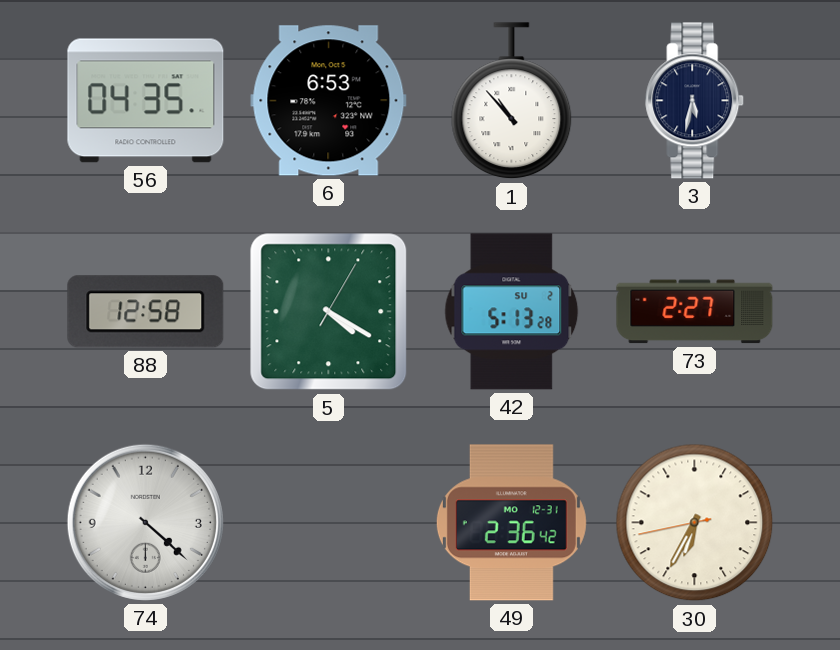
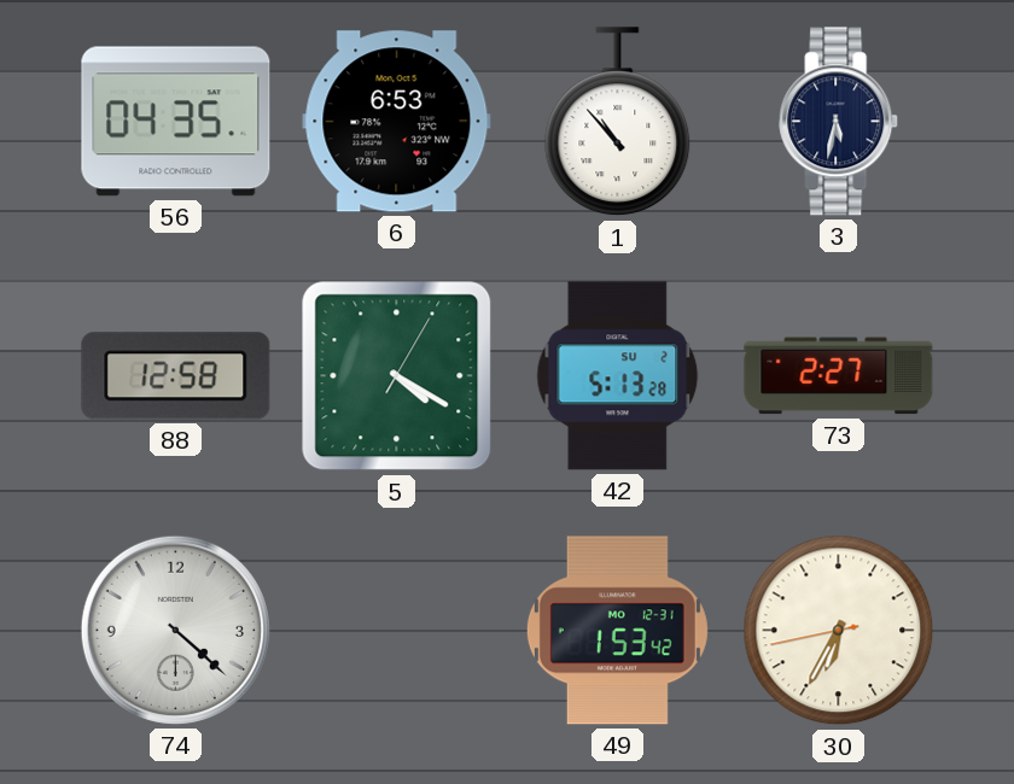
49: 2:36 -> 1:53
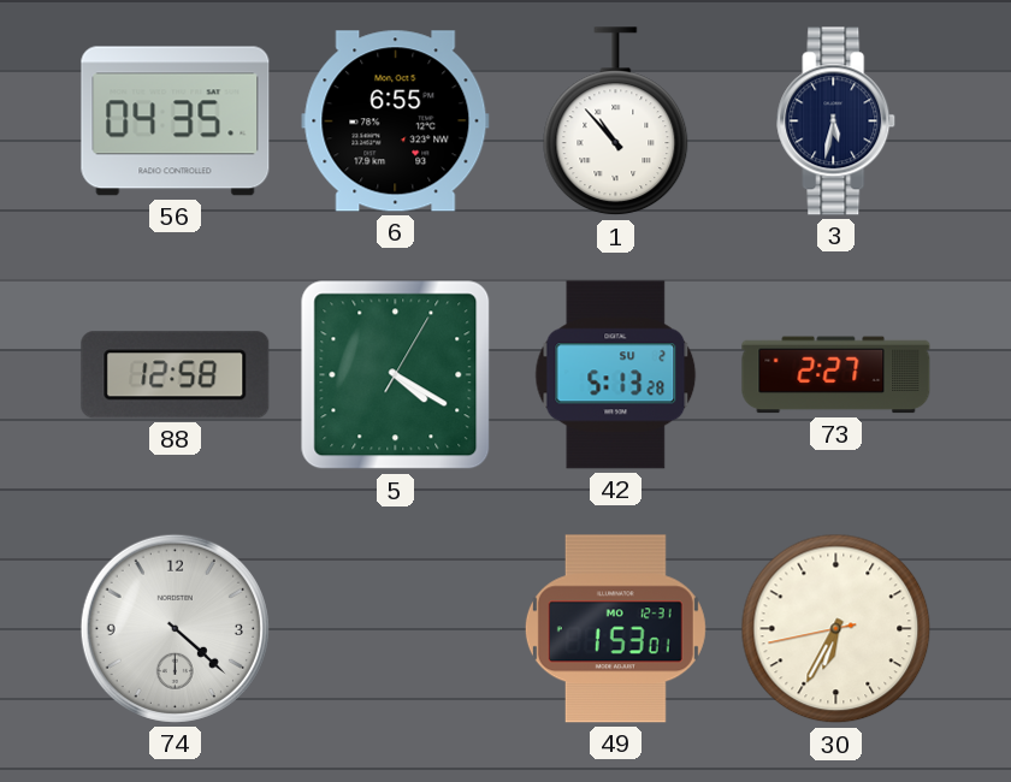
6: 6:53 -> 6:55
49: 1:53:42 -> 1:53:01
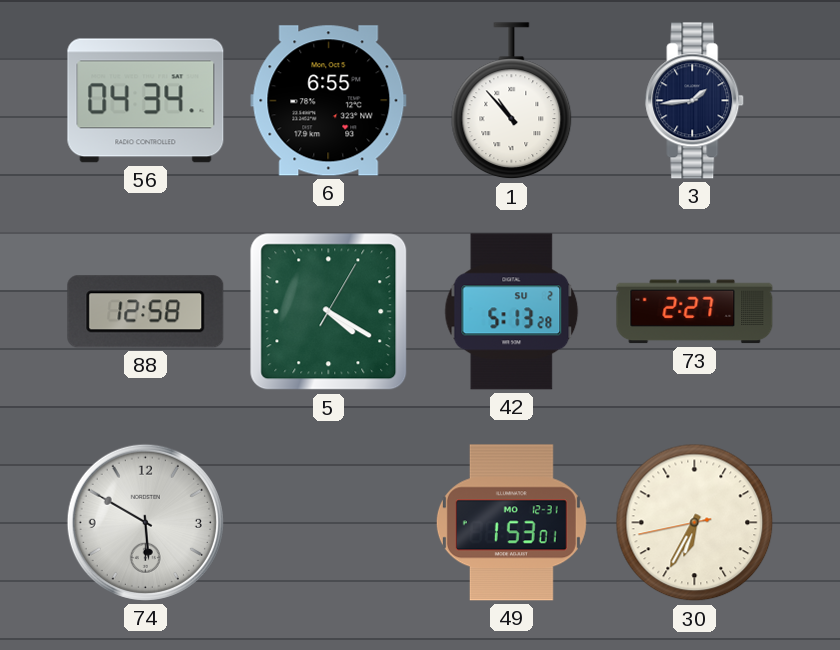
56: 04:35 -> 04:34
3: 5:32 -> 1:44
74: 4:22 -> 5:50
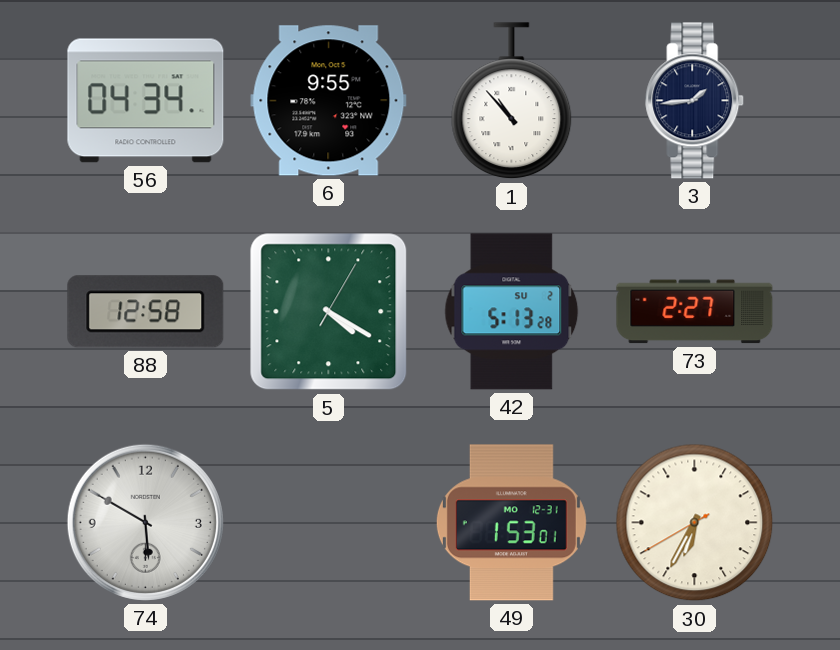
6: 6:55 -> 9:55
30: 6:34:43 -> 6:34:40
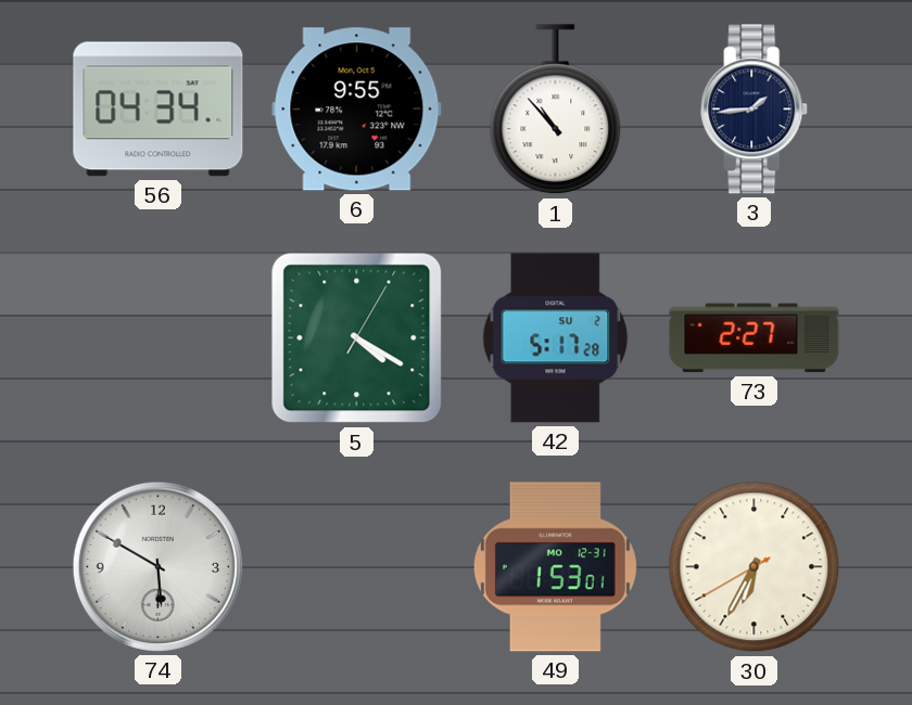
88: 12:58 -> none
42: 5:13 -> 5:17
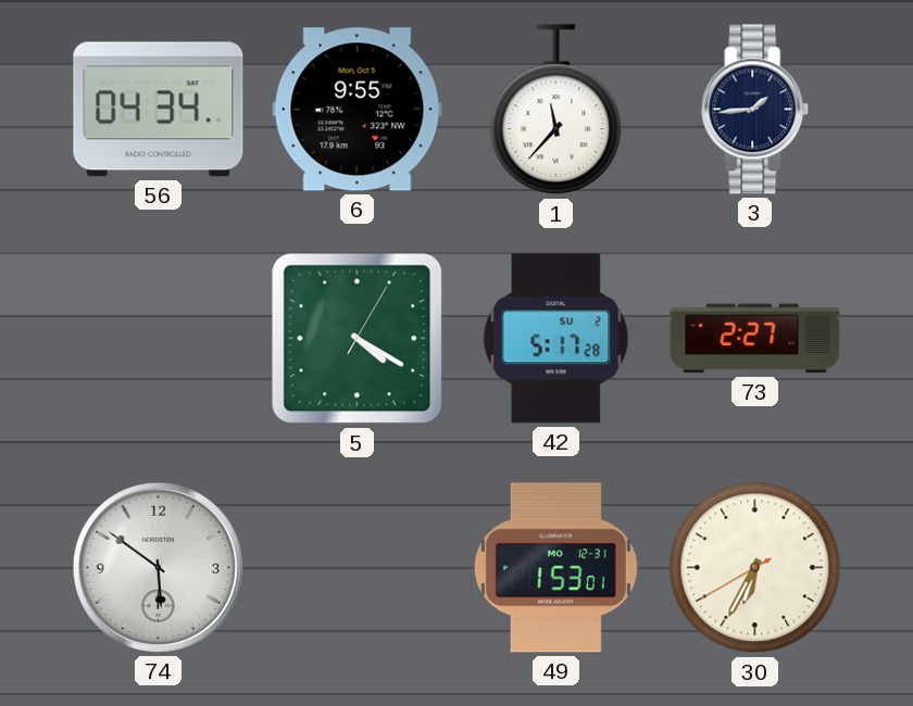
1: 10:53 -> 11:37
74: 5:50 -> 5:51
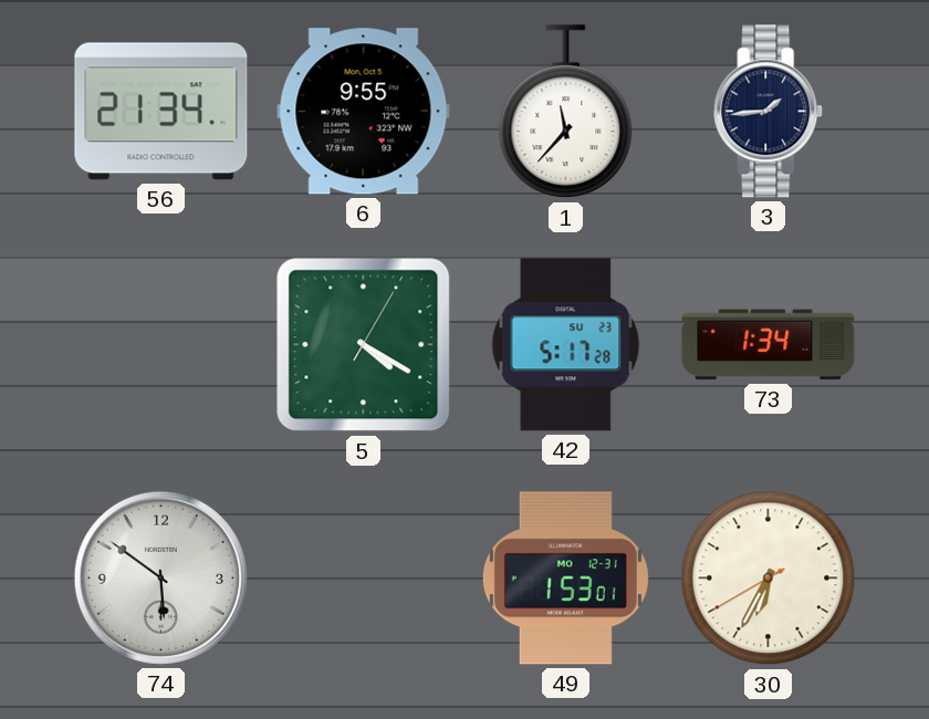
56: 04:34 -> 21:34
42 date: SU 2 -> SU 23
73: 2:27 -> 1:34
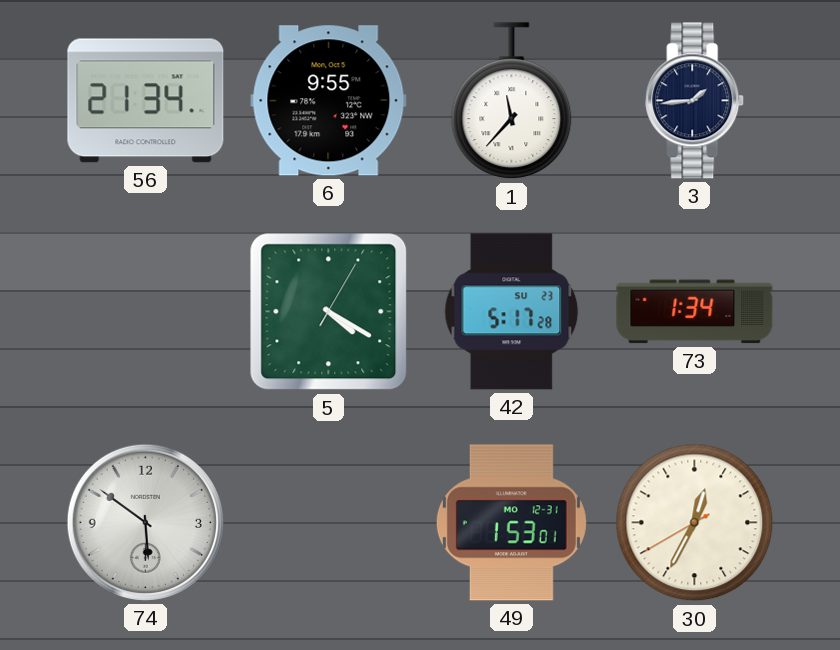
30: 6:34 -> 12:34
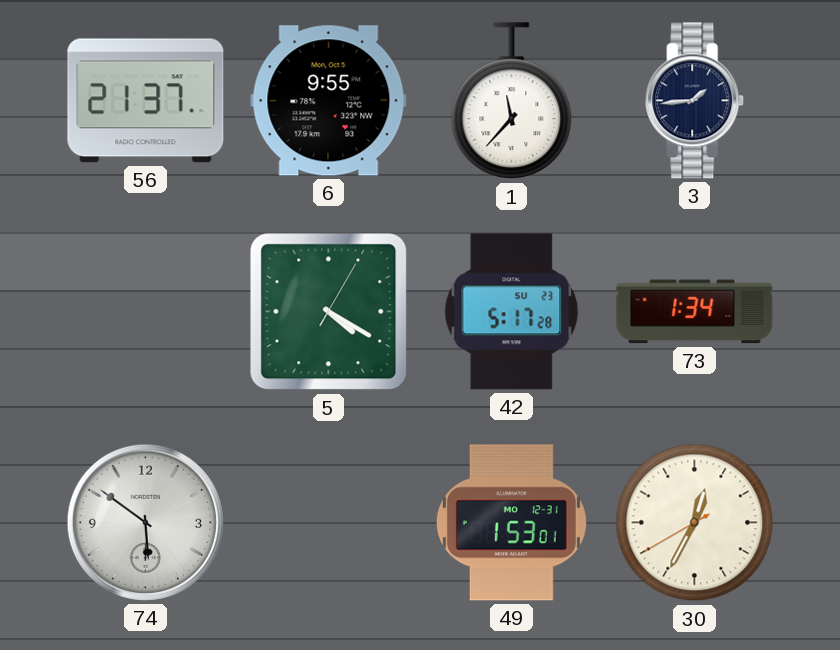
56: 21:34 -> 21:37
